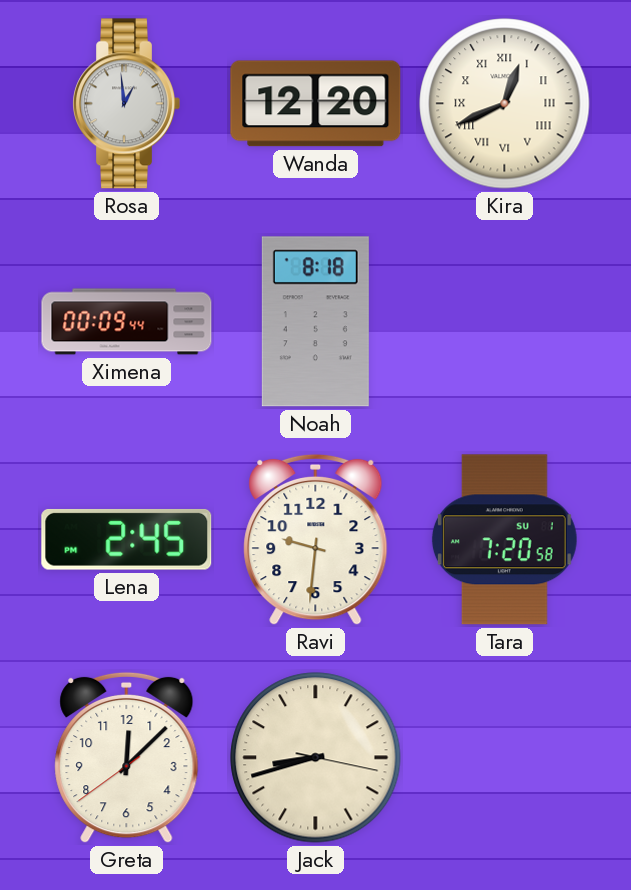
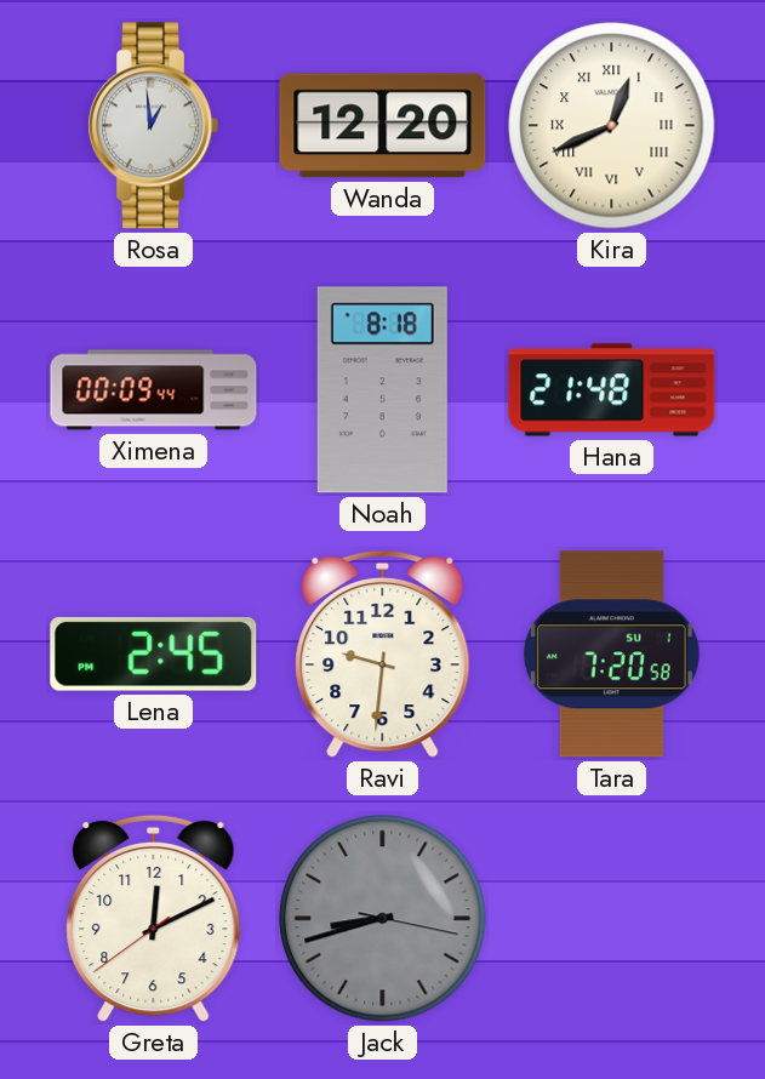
Hana: none -> 21:48
Greta: 12:07 -> 12:10
Jack dial: cream -> grey
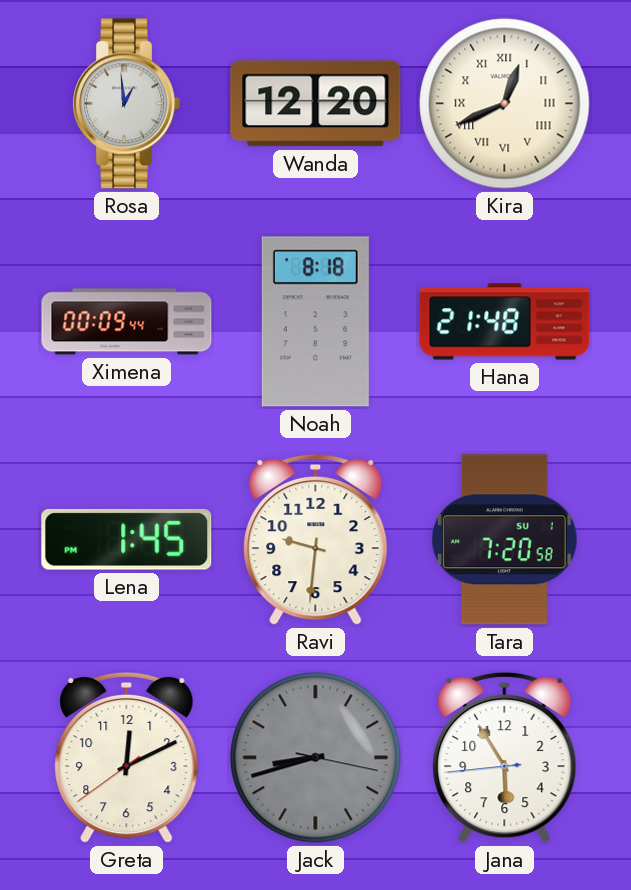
Lena: 2:45 -> 1:45
Jana: none -> 5:54
